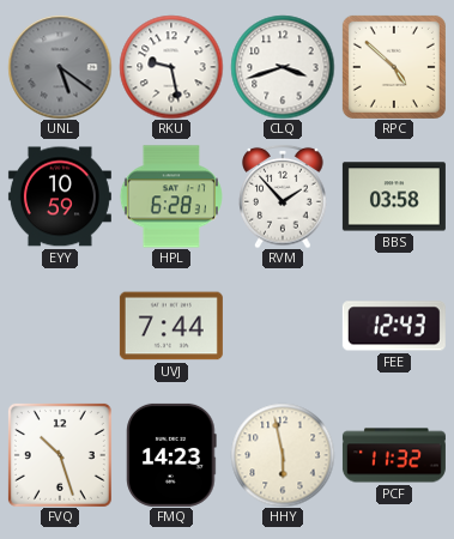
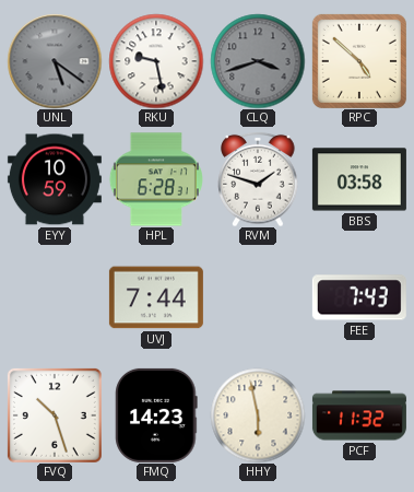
CLQ dial: white -> grey
RVM: 1:53 -> 1:48
FEE: 12:43 -> 7:43
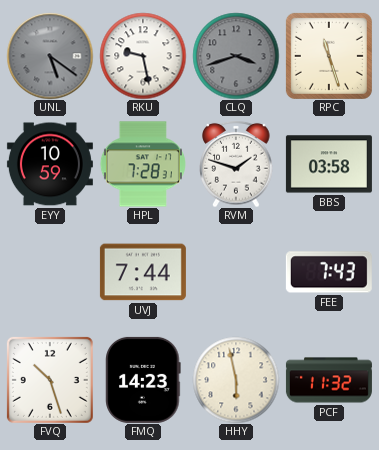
RPC: 4:52 -> 11:27
HPL: 6:28 -> 7:28
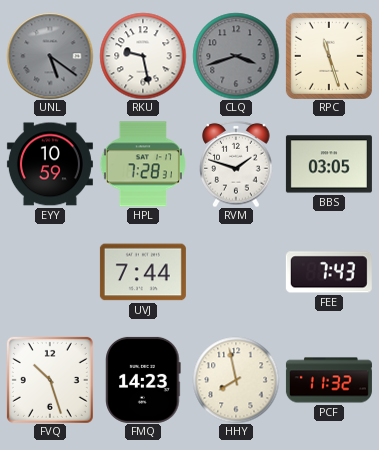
BBS: 03:58 -> 03:05
HHY: 5:58 -> 7:58
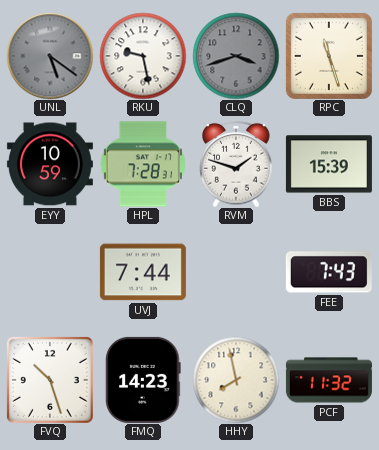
BBS: 03:05 -> 15:39
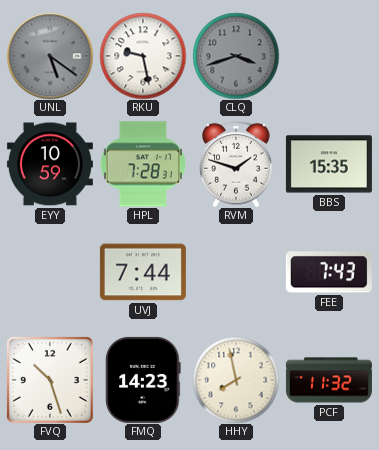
RPC: 11:27 -> none
BBS: 15:39 -> 15:35
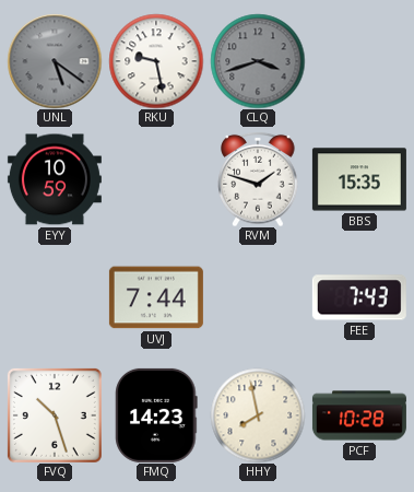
HPL: 7:28 -> none
PCF: 11:32 -> 10:28
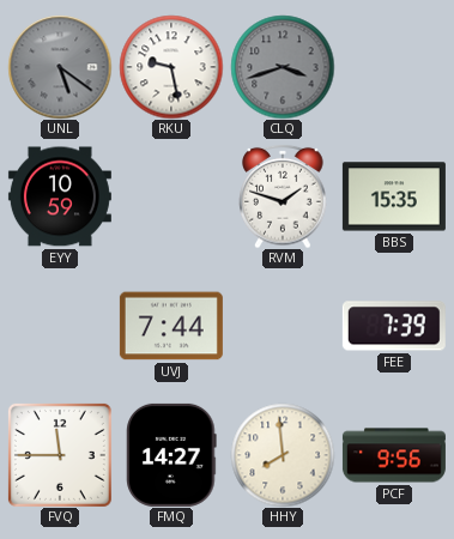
FEE: 7:43 -> 7:39
FVQ: 10:27 -> 11:45
FMQ: 14:23 -> 14:27
HHY: 7:58 -> 7:59
PCF: 10:28 -> 9:56
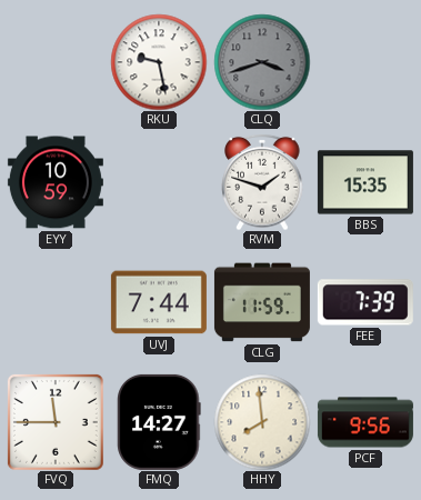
UNL: 5:21 -> none
CLG: none -> 11:59
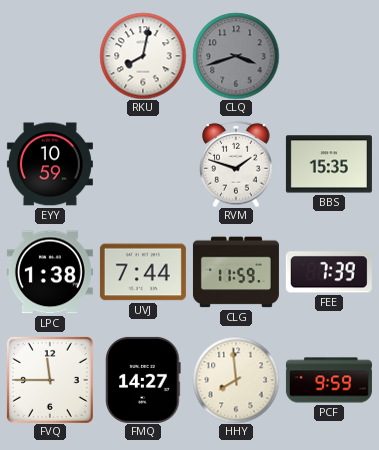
RKU: 9:28 -> 8:02
LPC: none -> 1:38
PCF: 9:56 -> 9:59
